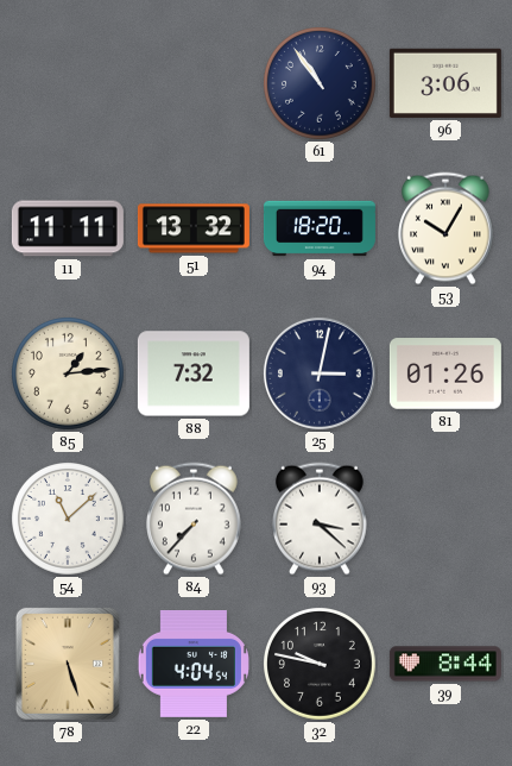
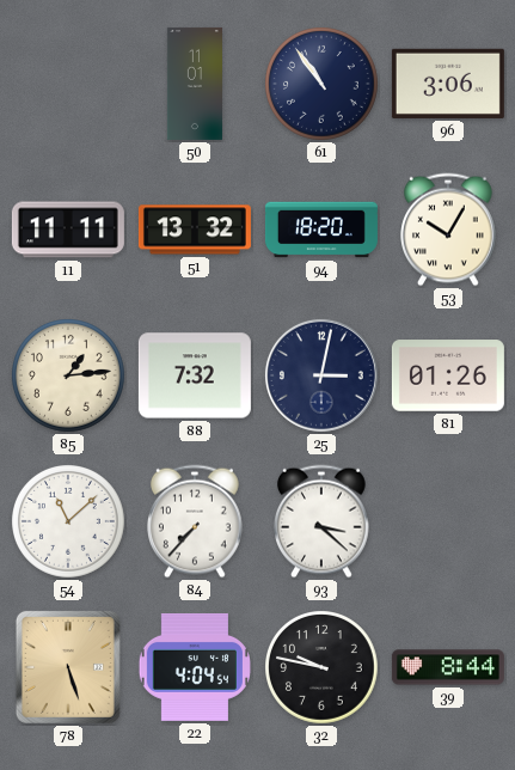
50: none -> 11:01
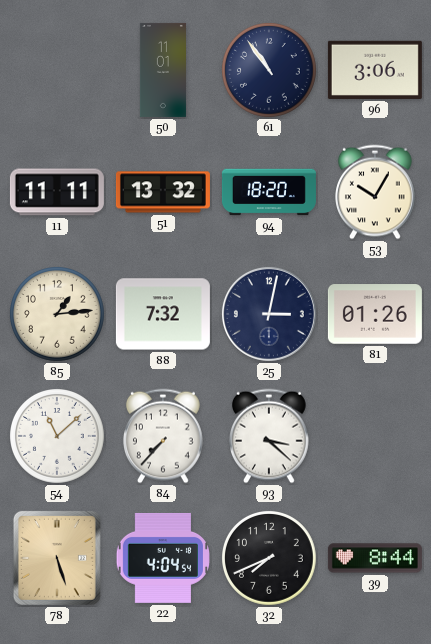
32: 9:47 -> 7:41
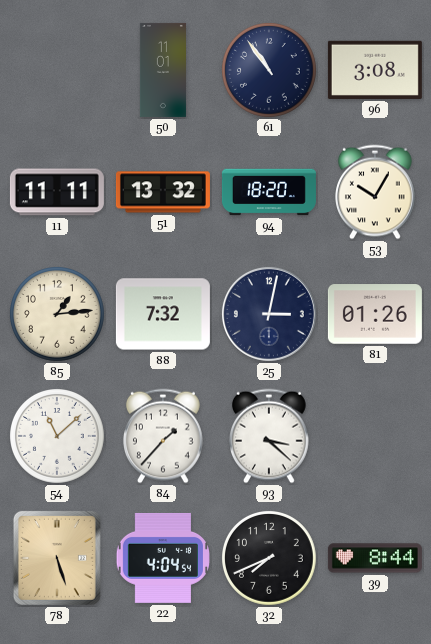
96: 3:06 -> 3:08
84: 7:37 -> 1:37
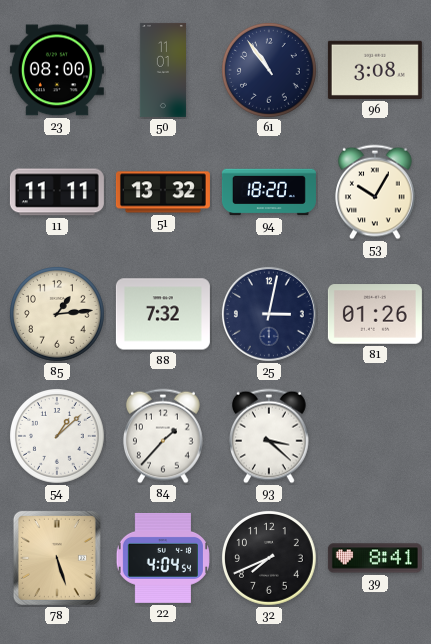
23: none -> 08:00
54: 11:08 -> 1:08
39: 8:44 -> 8:41
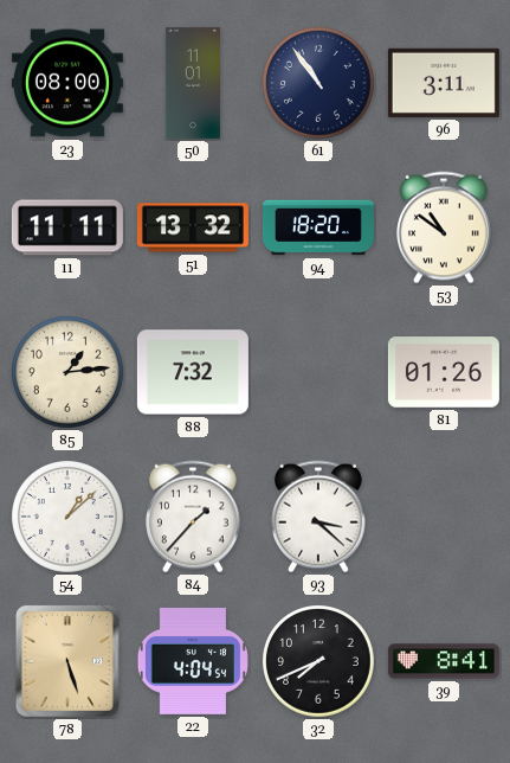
96: 3:08 -> 3:11
53: 10:05 -> 10:51
25: 3:02 -> none
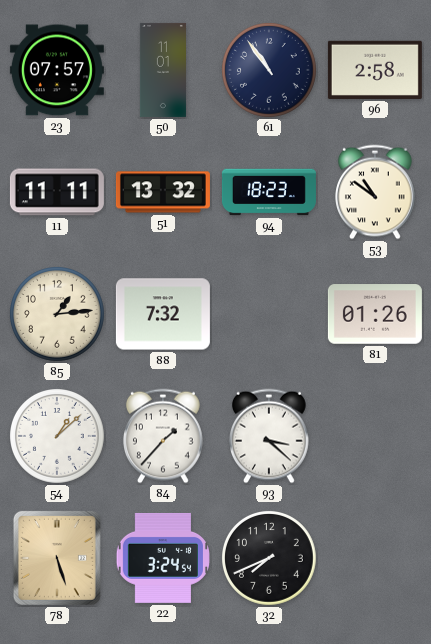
23: 08:00 -> 07:57
96: 3:11 -> 2:58
94: 18:20 -> 18:23
22: 4:04 -> 3:24
39: 8:41 -> none
